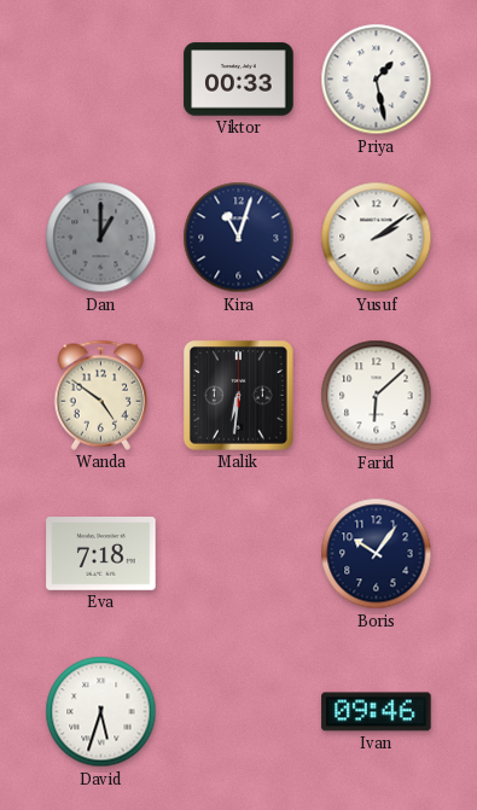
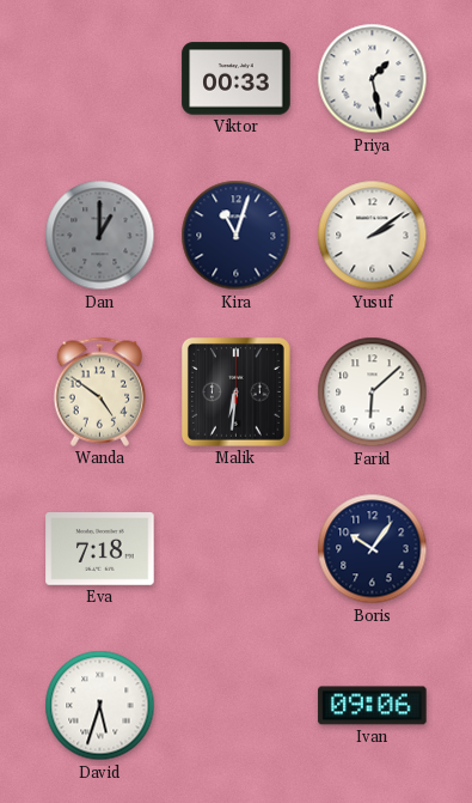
Ivan: 09:46 -> 09:06
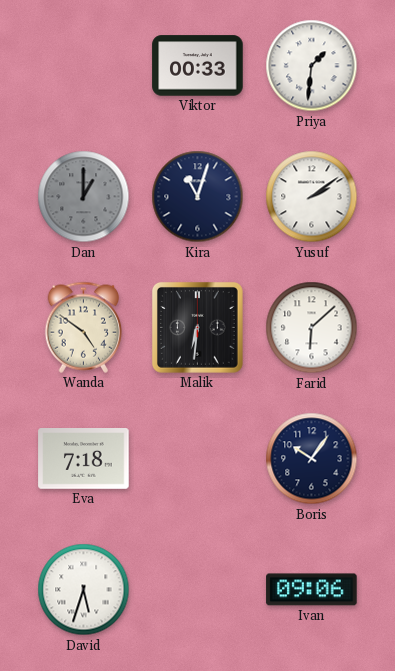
Priya: 1:28 -> 1:31
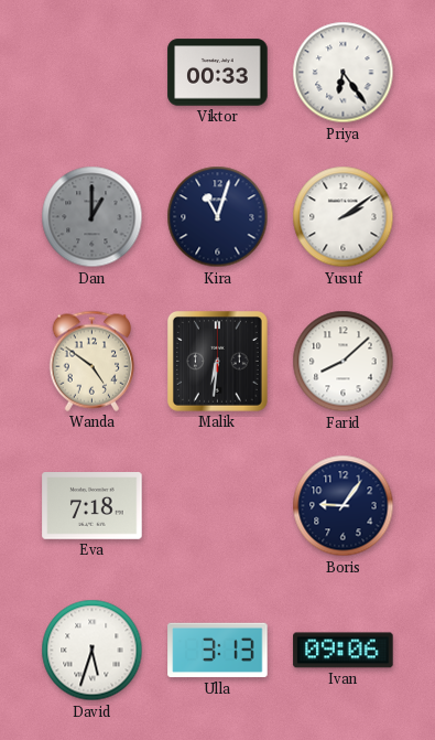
Priya: 1:31 -> 6:24
Farid: 6:08 -> 8:08
Boris: 10:06 -> 9:06
Ulla: none -> 3:13
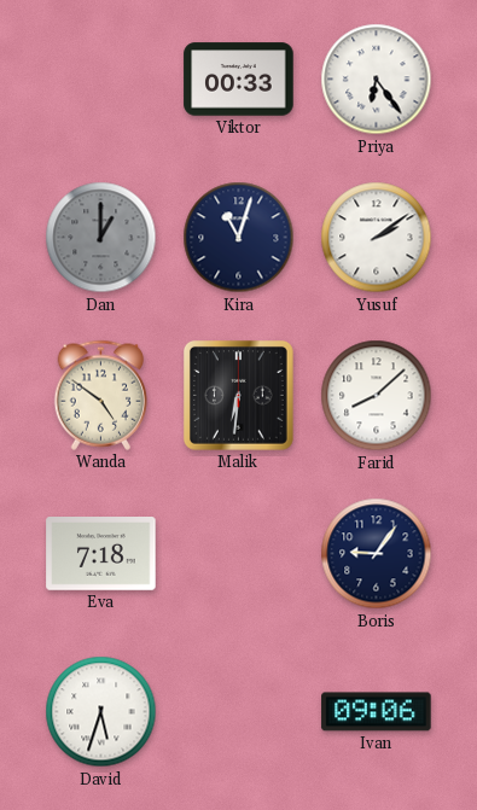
Ulla: 3:13 -> none
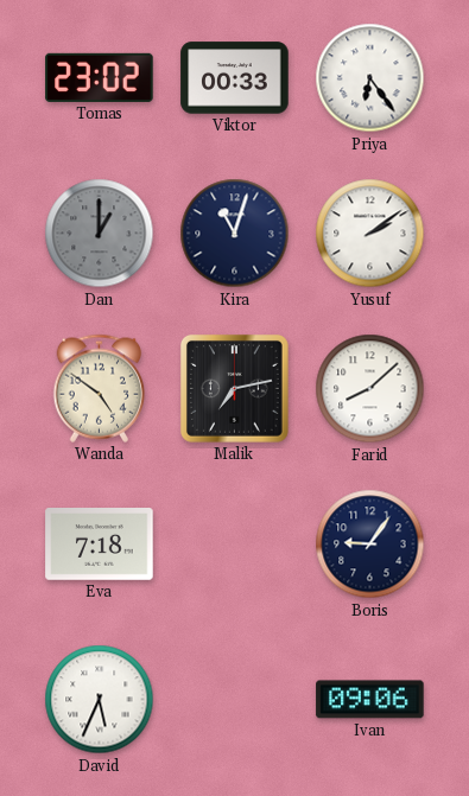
Tomas: none -> 23:02
Malik: 6:31 -> 7:13
David: 5:33 -> 5:34
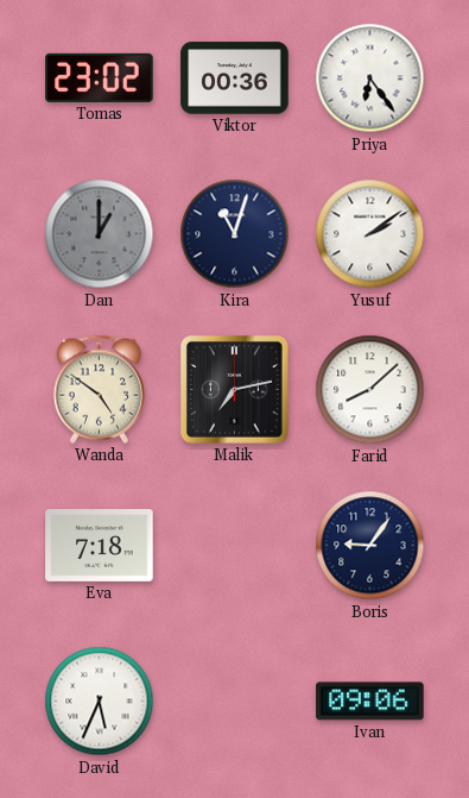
Viktor: 00:33 -> 00:36
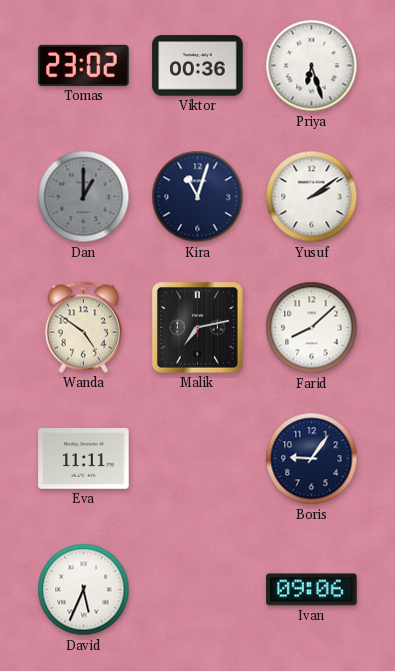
Priya: 6:24 -> 6:27
Eva: 7:18 -> 11:11
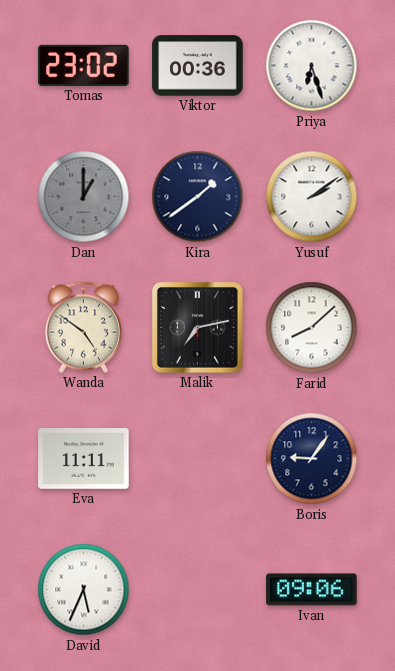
Kira: 11:03 -> 1:39
